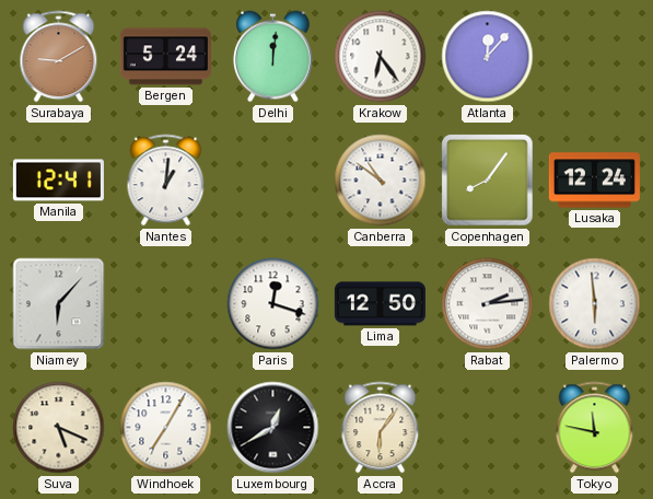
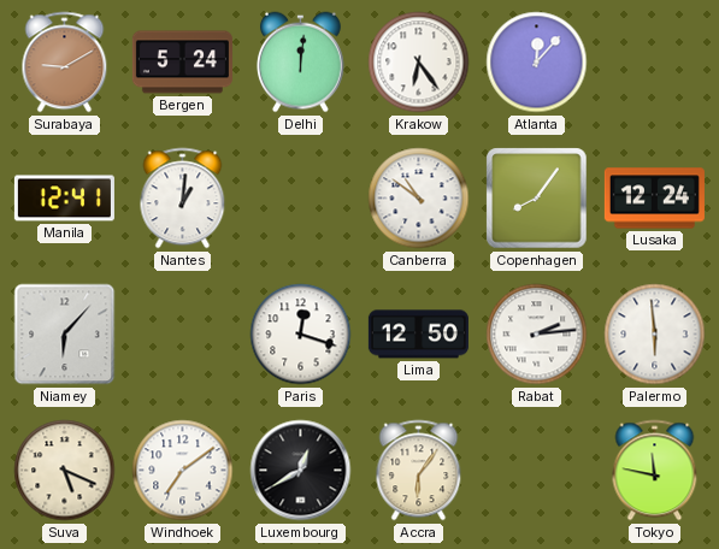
Windhoek: 7:05 -> 7:09
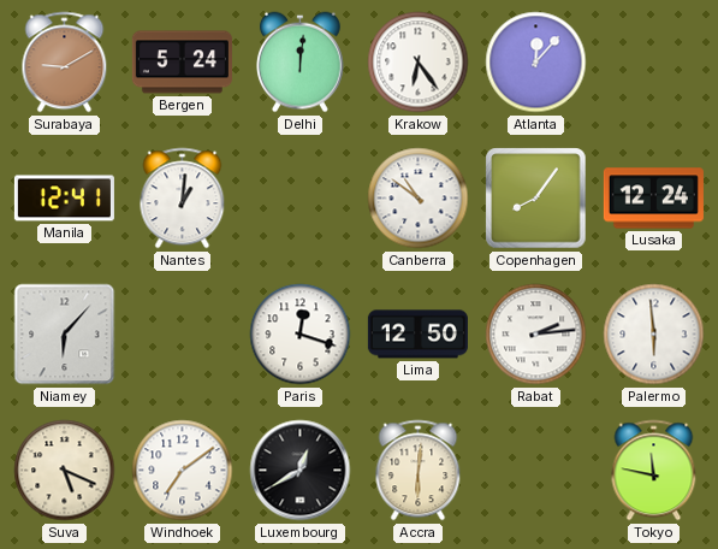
Accra: 6:06 -> 6:01
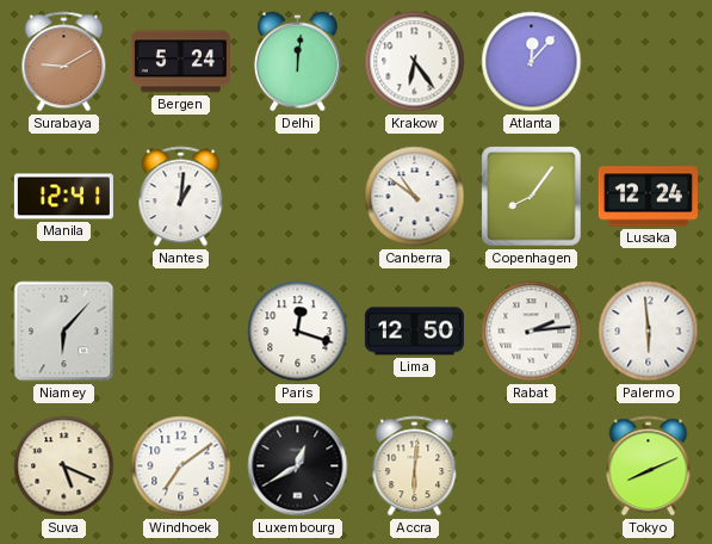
Tokyo: 11:47 -> 8:11
